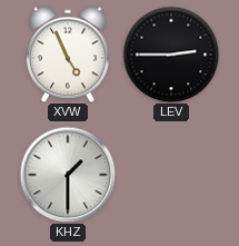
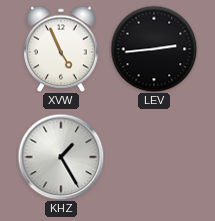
LEV: 2:45 -> 2:44
KHZ: 1:30 -> 1:25
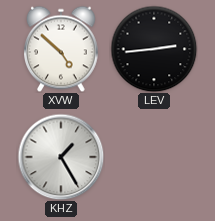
XVW: 4:56 -> 4:52
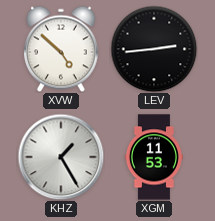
XGM: none -> 11:53
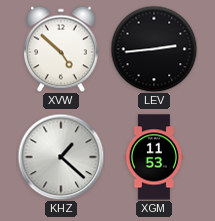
KHZ: 1:25 -> 1:22
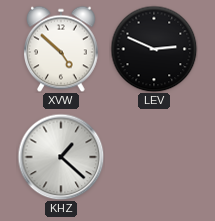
LEV: 2:44 -> 2:49
XGM: 11:53 -> none
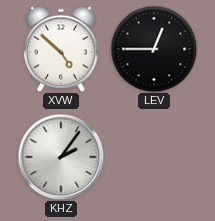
LEV: 2:49 -> 12:45
KHZ: 1:22 -> 2:06
